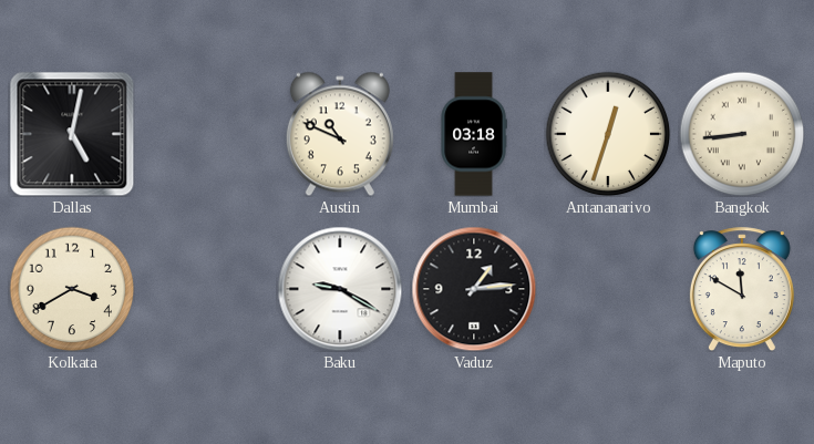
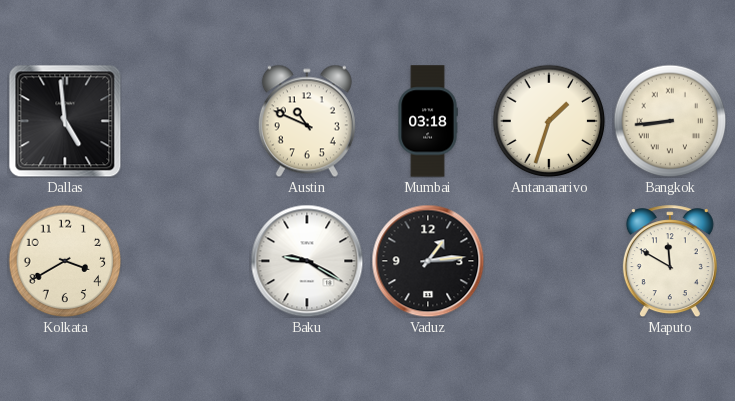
Dallas: 5:02 -> 4:59
Antananarivo: 12:33 -> 1:33
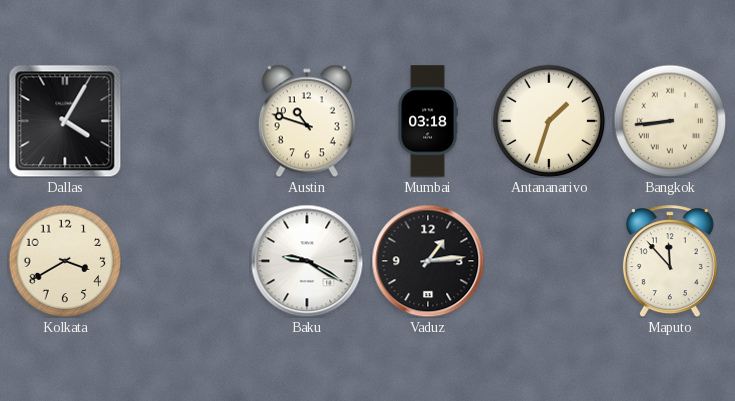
Dallas: 4:59 -> 4:05
Austin: 10:49 -> 10:48
Maputo: 11:50 -> 11:53
